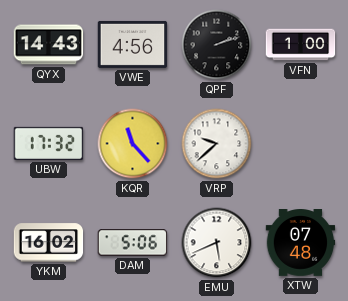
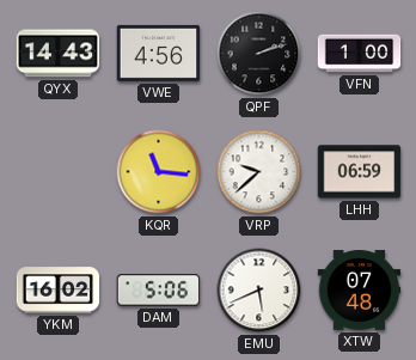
UBW: 17:32 -> none
KQR: 11:23 -> 11:16
LHH: none -> 06:59
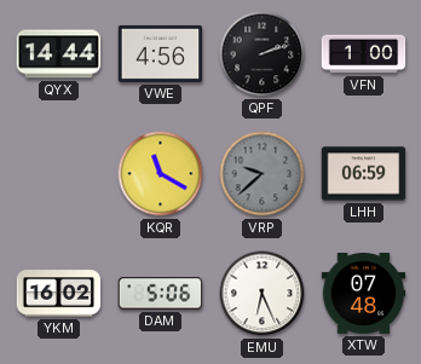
QYX: 14:43 -> 14:44
KQR: 11:16 -> 11:20
VRP dial: white -> grey
EMU: 5:41 -> 6:26
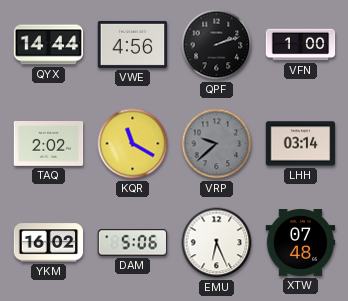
TAQ: none -> 2:02
LHH: 06:59 -> 03:14
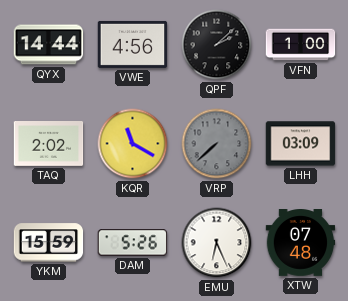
QPF: 2:12 -> 2:08
VRP: 9:38 -> 7:38
LHH: 03:14 -> 03:09
YKM: 16:02 -> 15:59
DAM: 5:06 -> 5:26
